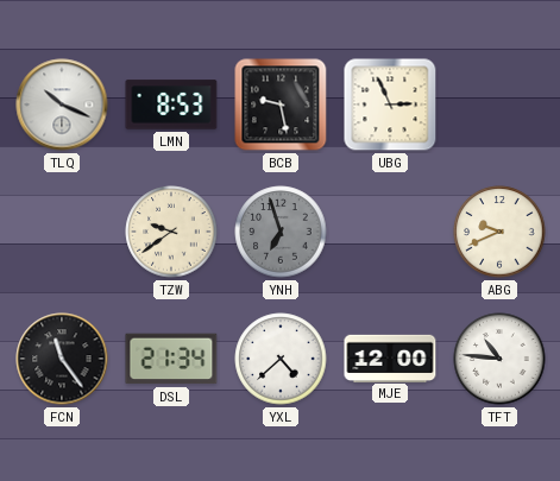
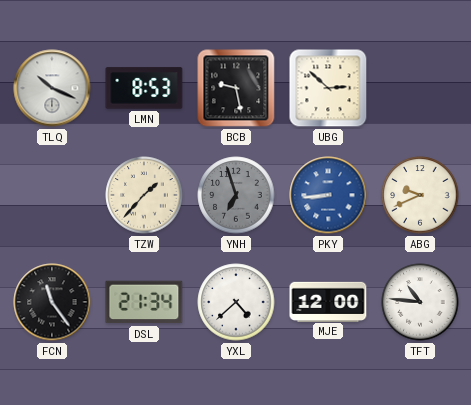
UBG: 2:56 -> 2:52
TZW: 9:39 -> 1:37
PKY: none -> 8:44
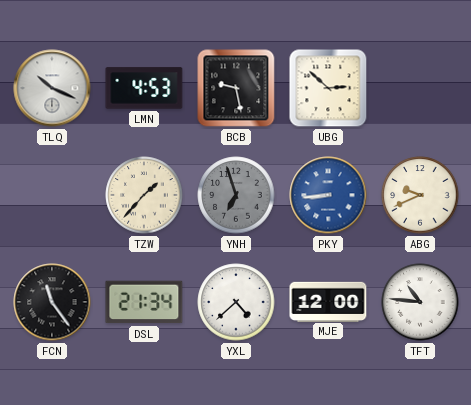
LMN: 8:53 -> 4:53
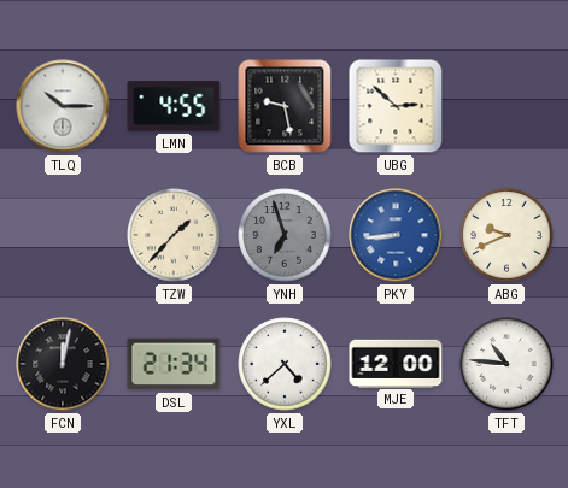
TLQ: 10:19 -> 10:15
LMN: 4:53 -> 4:55
FCN: 11:24 -> 12:02
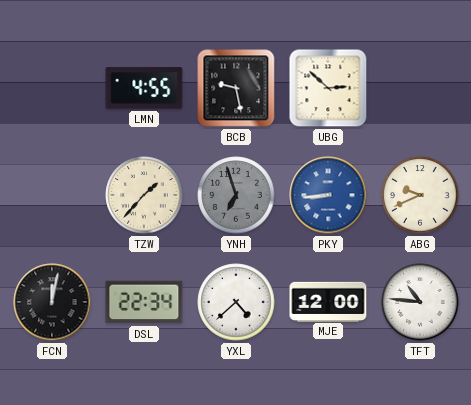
TLQ: 10:15 -> none
DSL: 21:34 -> 22:34
